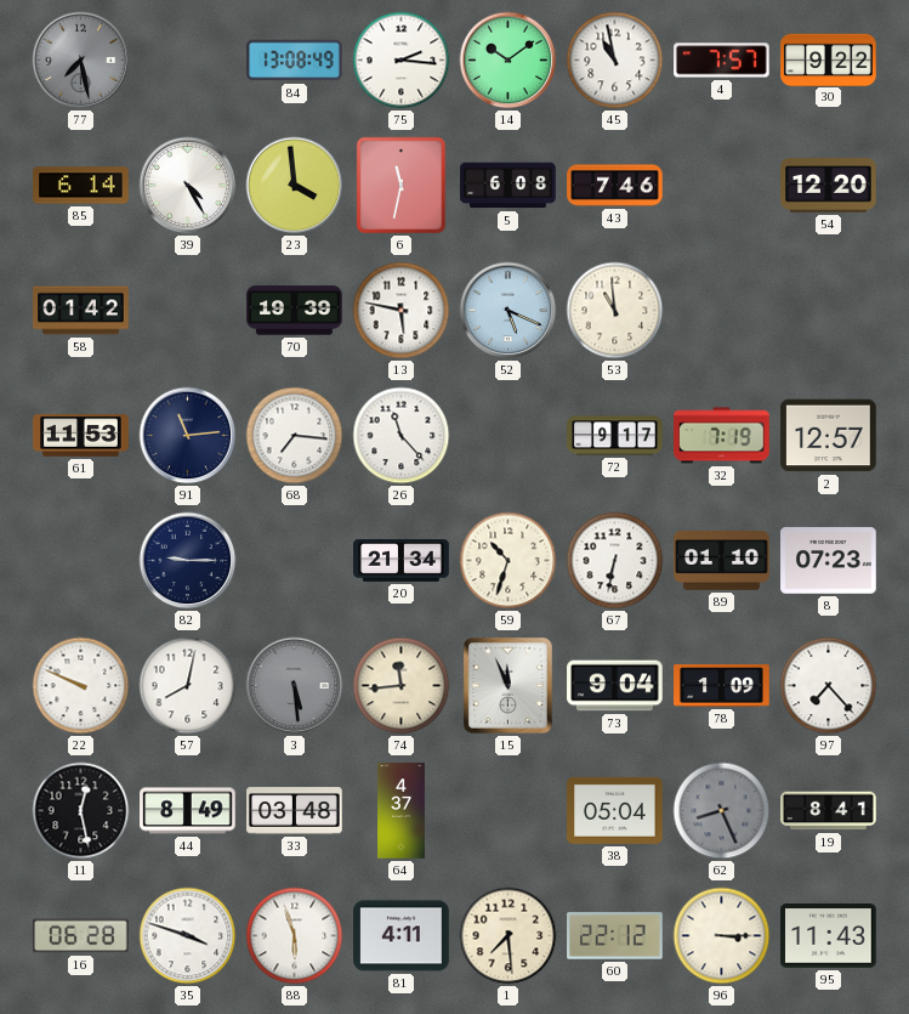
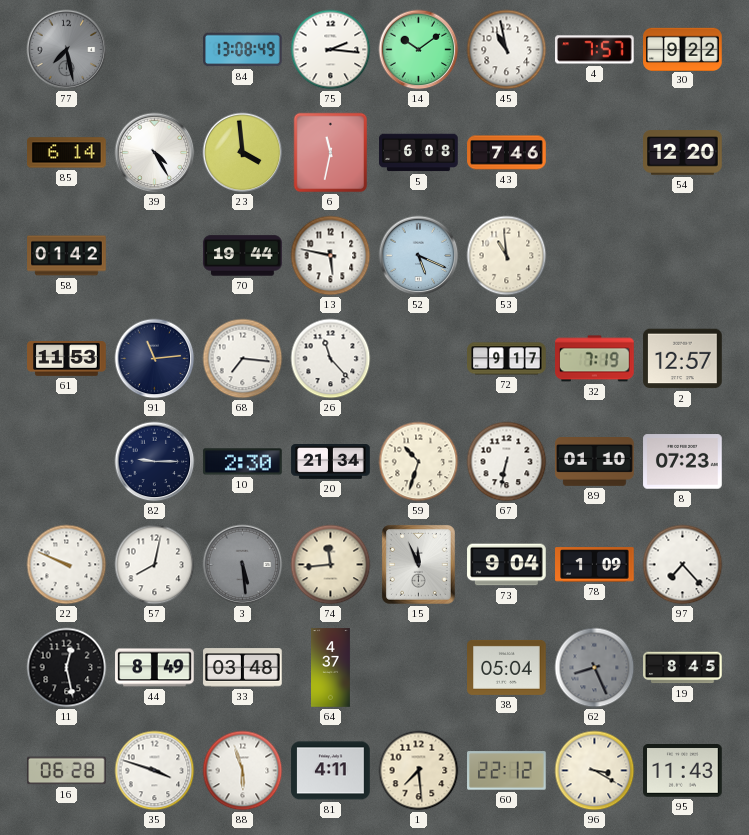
70: 19:39 -> 19:44
10: none -> 2:30
19: 8:41 -> 8:45
96: 3:15 -> 3:20
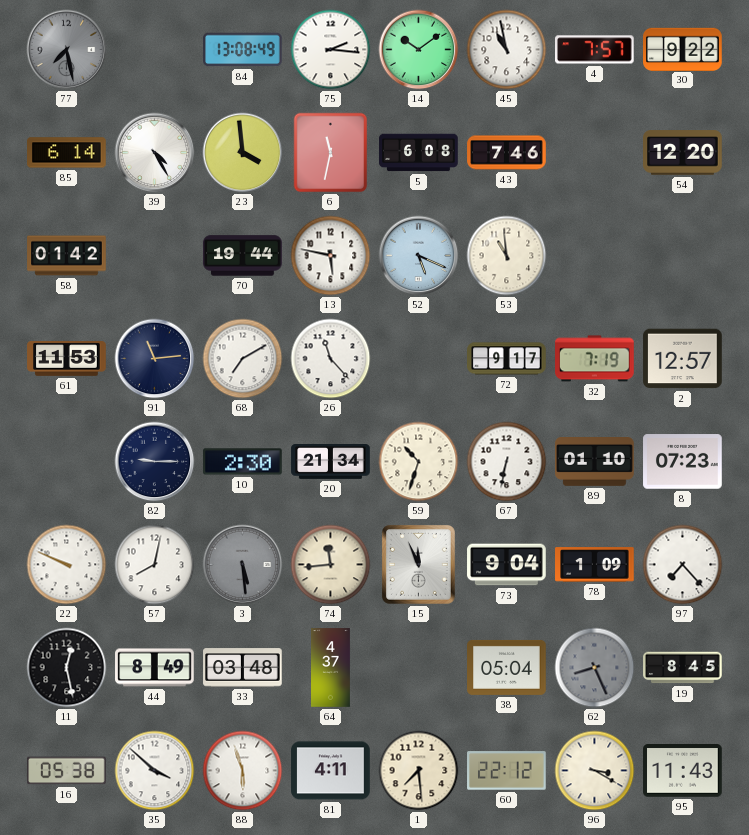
68: 7:16 -> 7:10
16: 06:28 -> 05:38
35: 3:48 -> 3:52
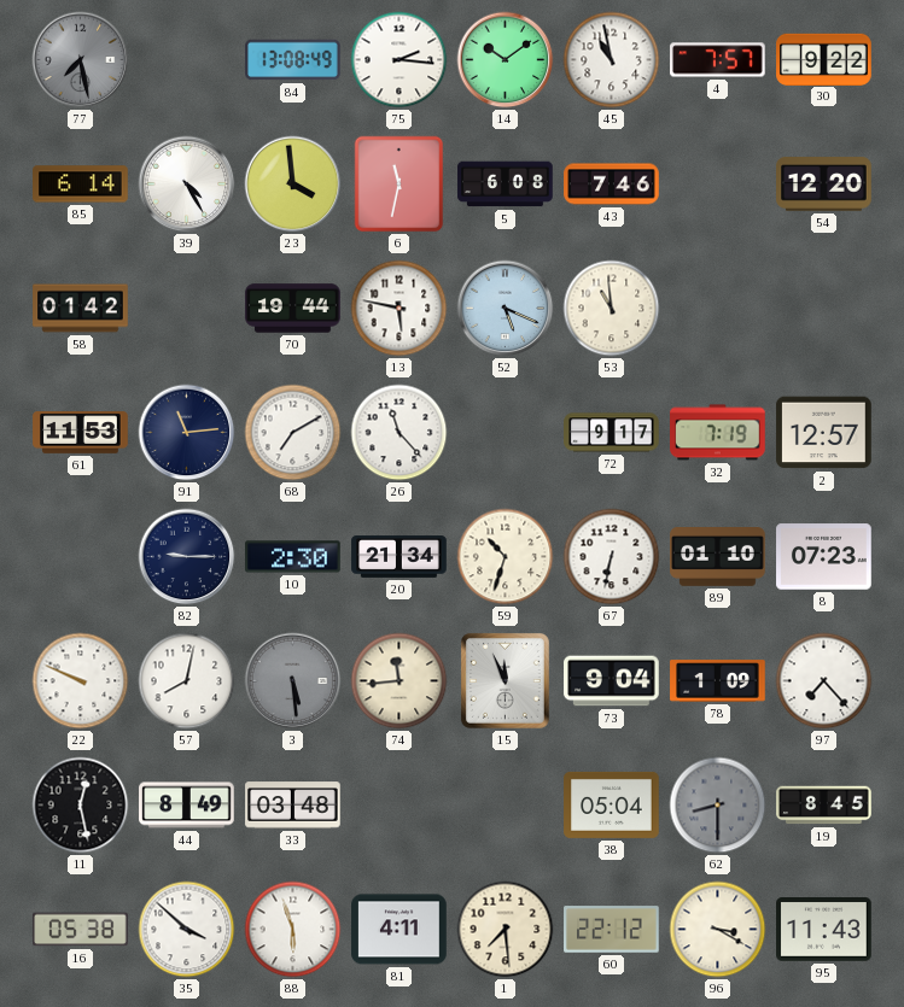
64: 4:37 -> none
62: 8:26 -> 8:30
